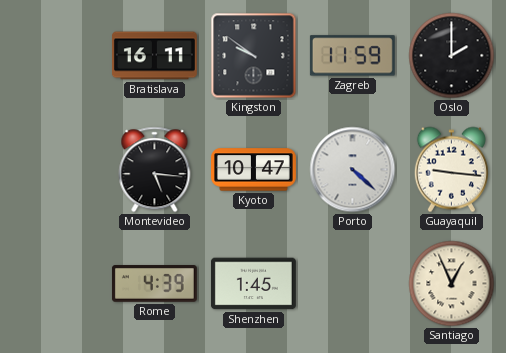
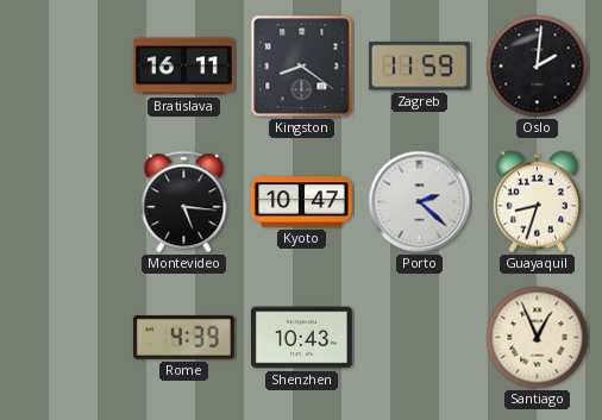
Kingston: 9:51 -> 8:21
Oslo: 2:00 -> 2:01
Porto: 4:22 -> 2:22
Guayaquil: 9:16 -> 8:33
Shenzhen: 1:45 -> 10:43
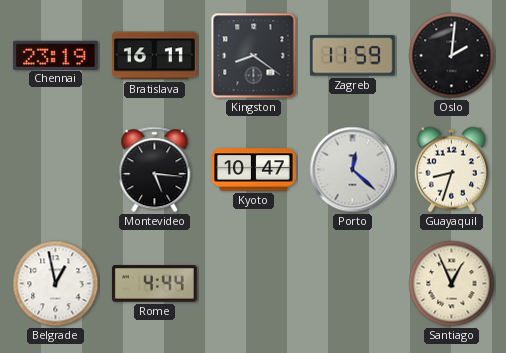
Chennai: none -> 23:19
Porto: 2:22 -> 12:22
Belgrade: none -> 12:58
Rome: 4:39 -> 4:44
Shenzhen: 10:43 -> none
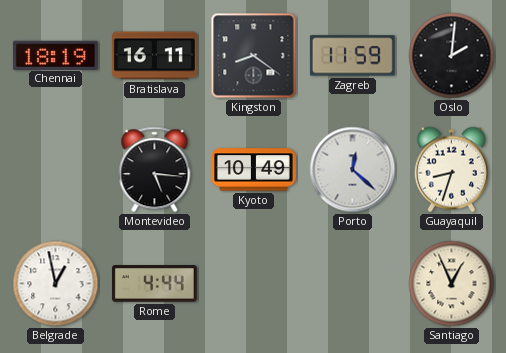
Chennai: 23:19 -> 18:19
Kyoto: 10:47 -> 10:49
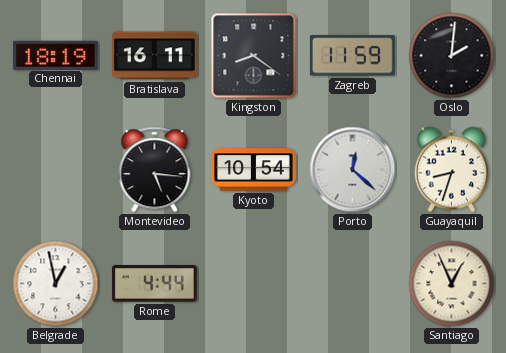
Kyoto: 10:49 -> 10:54
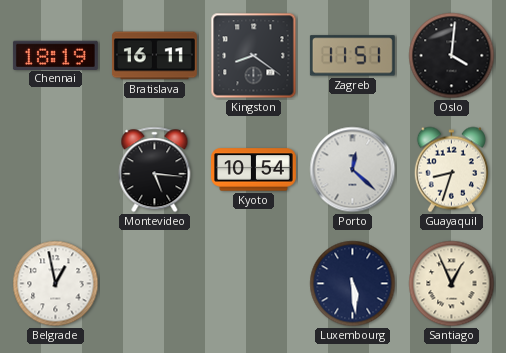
Zagreb: 11:59 -> 11:51
Oslo: 2:01 -> 4:01
Rome: 4:44 -> none
Luxembourg: none -> 5:29
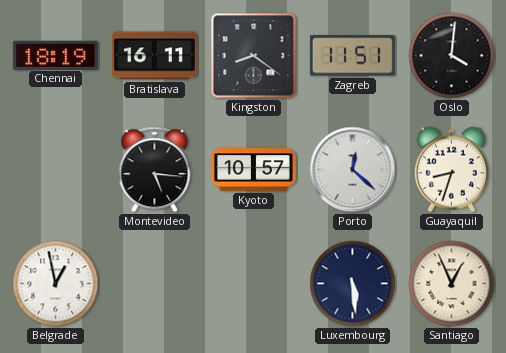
Kyoto: 10:54 -> 10:57
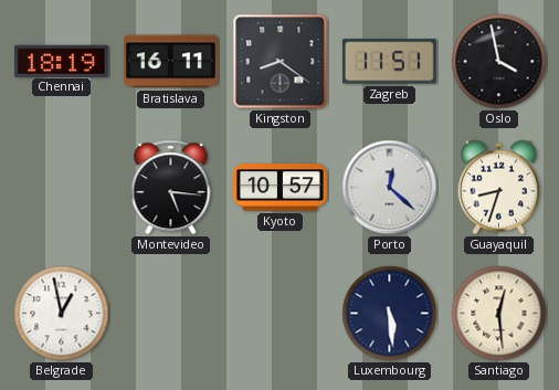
Oslo: 4:01 -> 3:58
Santiago: 12:56 -> 12:29
